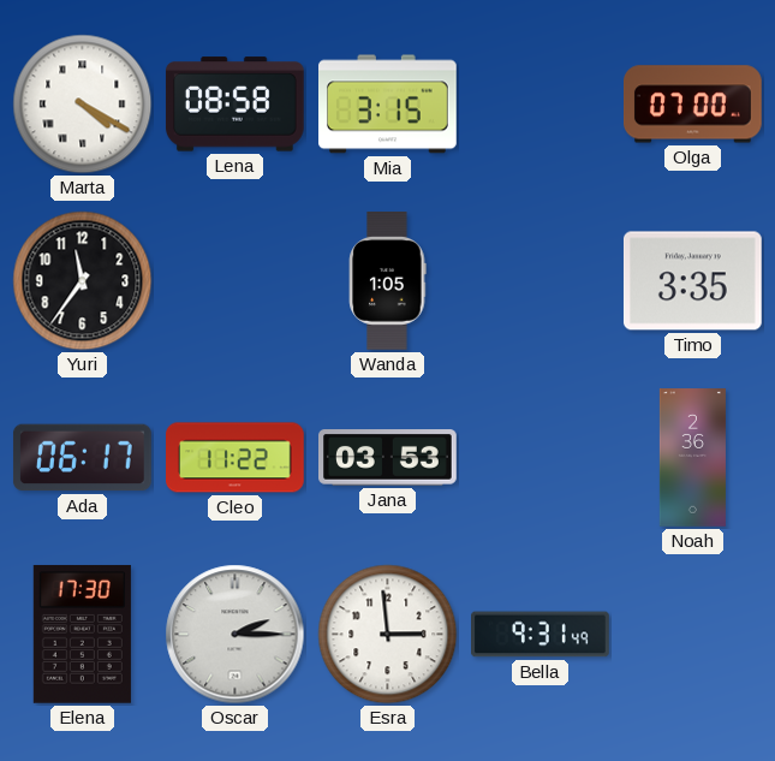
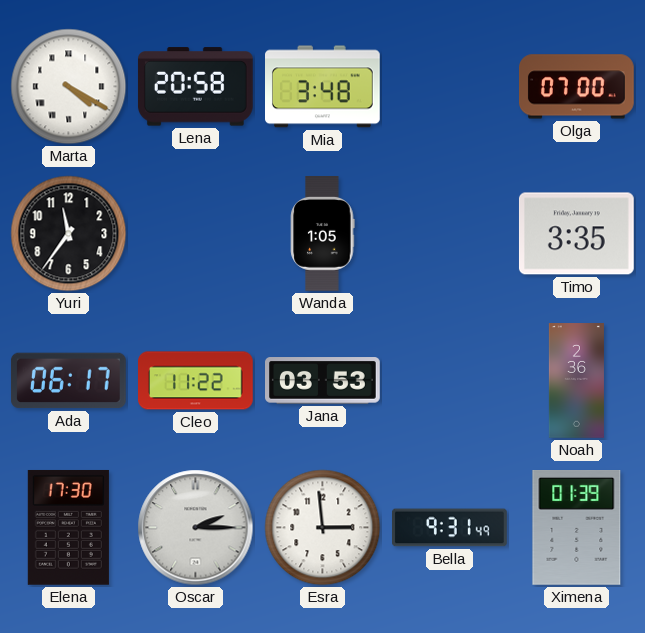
Lena: 08:58 -> 20:58
Mia: 3:15 -> 3:48
Ximena: none -> 01:39
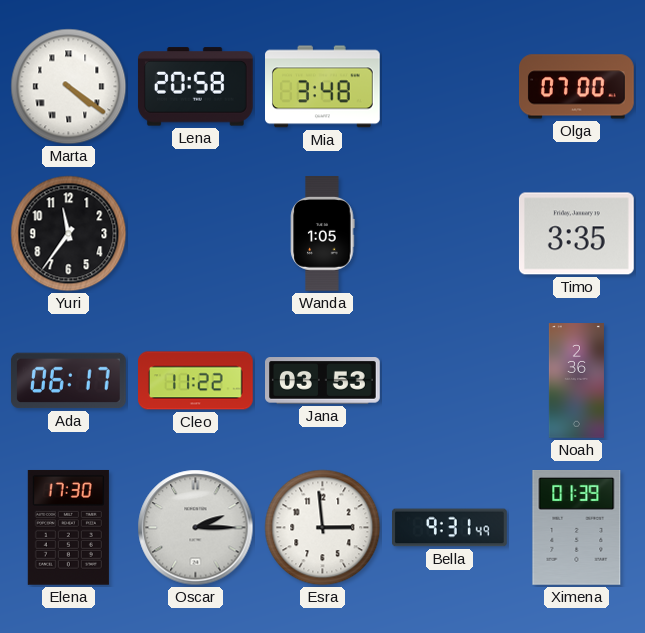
Marta: 4:20 -> 4:21
